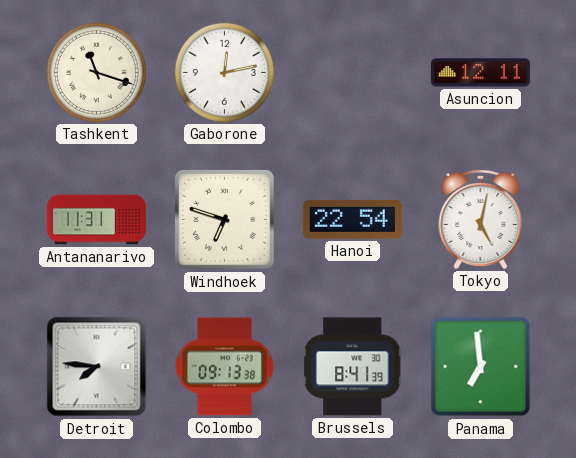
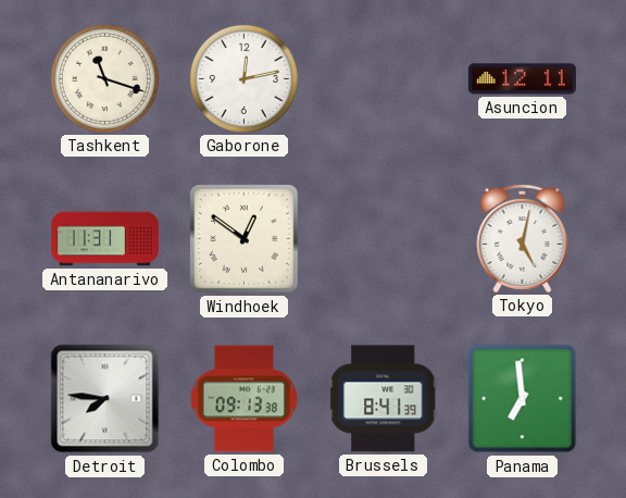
Windhoek: 6:48 -> 12:51
Hanoi: 22:54 -> none
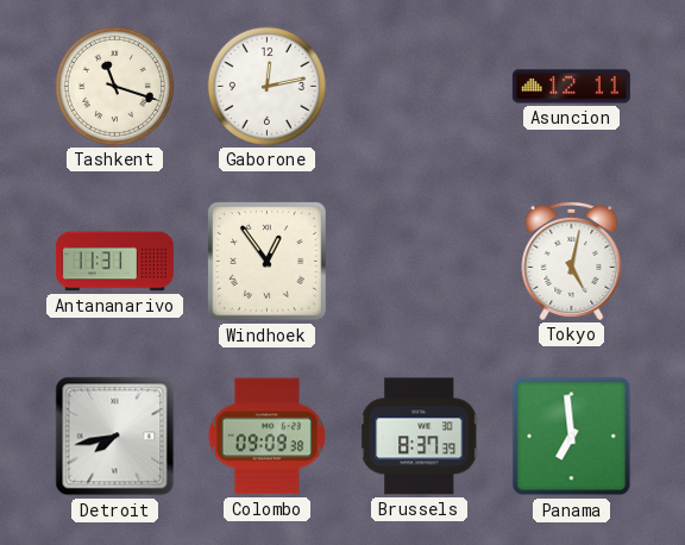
Windhoek: 12:51 -> 12:54
Detroit: 7:46 -> 7:43
Colombo: 09:13 -> 09:09
Brussels: 8:41 -> 8:37
